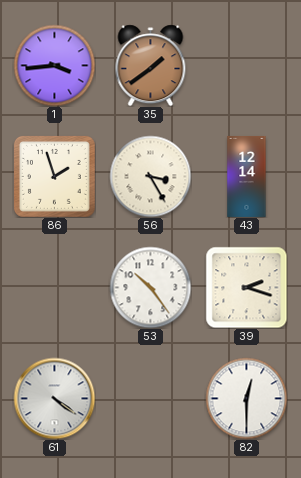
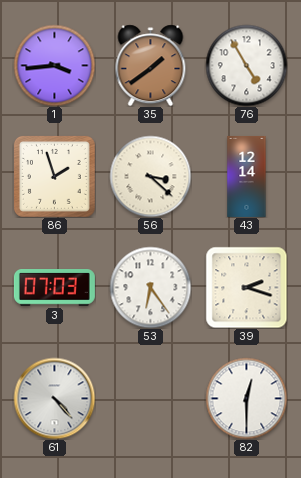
76: none -> 4:55
56: 3:25 -> 3:22
3: none -> 07:03
53: 10:24 -> 6:24
61: 4:21 -> 4:23
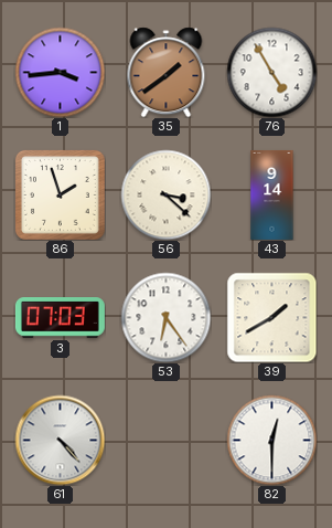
43: 12:14 -> 9:14
39: 2:18 -> 1:40
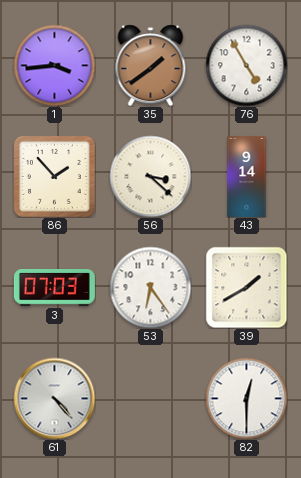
86: 1:57 -> 1:53
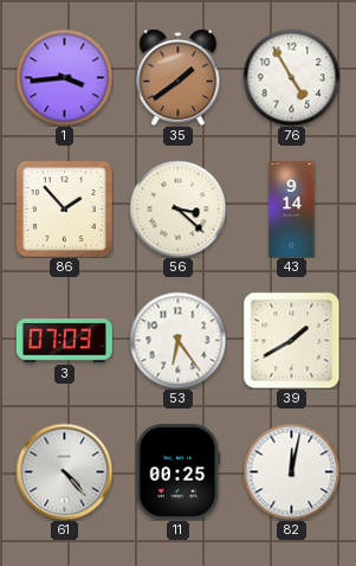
11: none -> 00:25
82: 12:30 -> 12:02
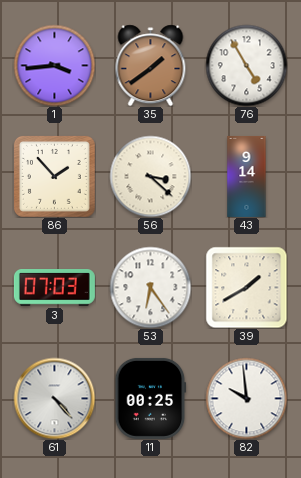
82: 12:02 -> 9:59
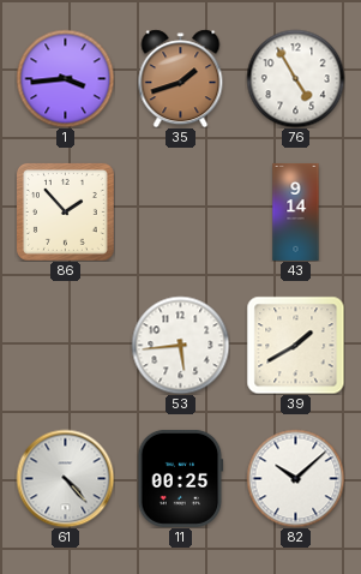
35: 1:39 -> 1:42
56: 3:22 -> none
3: 07:03 -> none
53: 6:24 -> 5:44
82: 9:59 -> 10:08
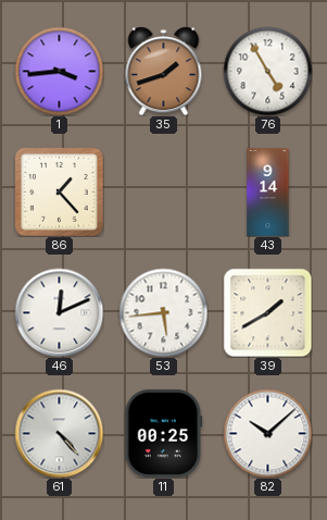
86: 1:53 -> 1:23
46: none -> 12:11
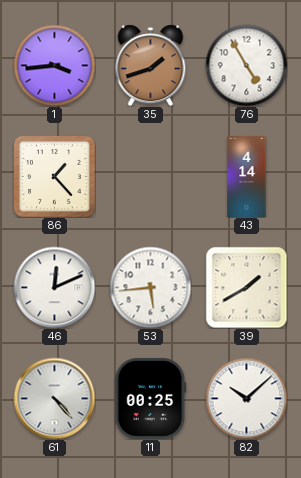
43: 9:14 -> 4:14
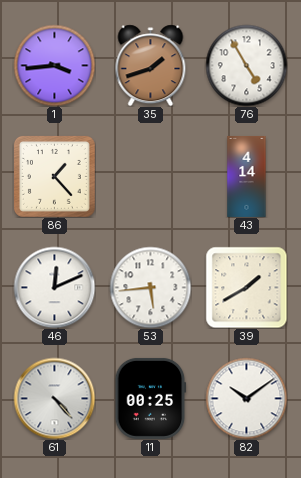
82: 10:08 -> 10:09
